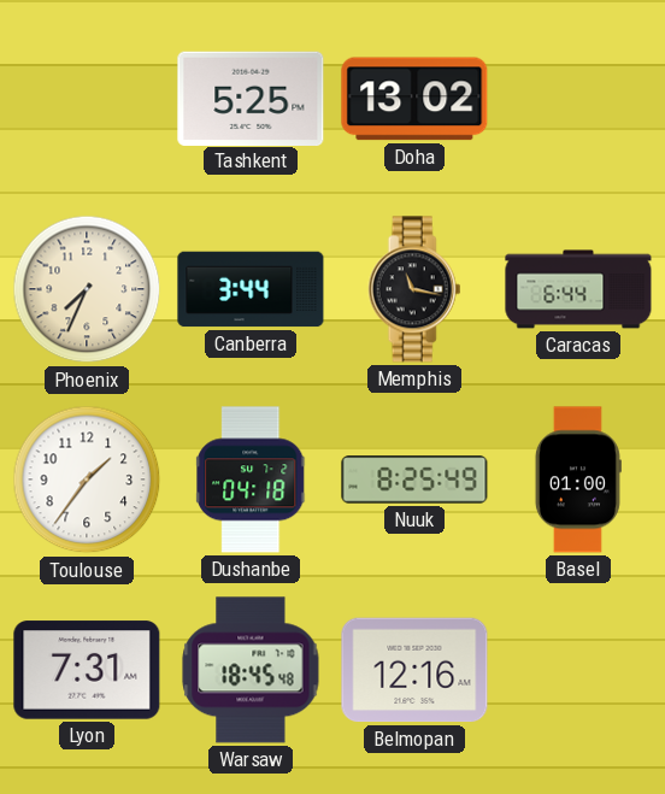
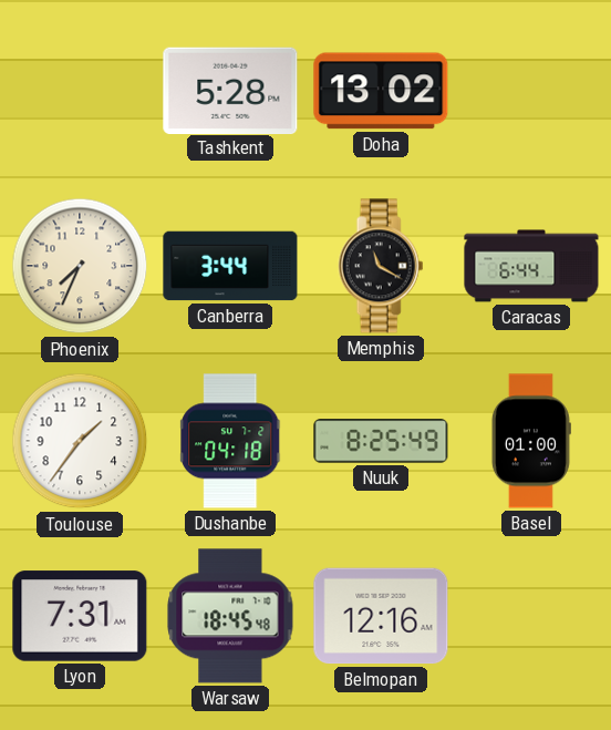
Tashkent: 5:25 -> 5:28
Memphis: 11:17 -> 11:20
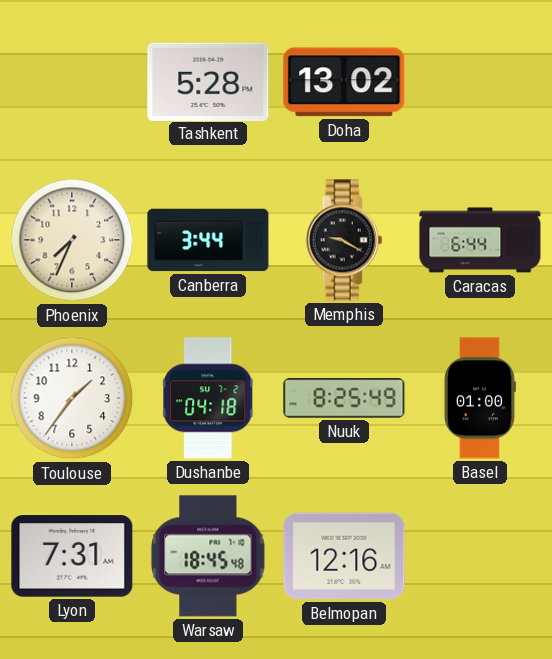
Memphis: 11:20 -> 9:20
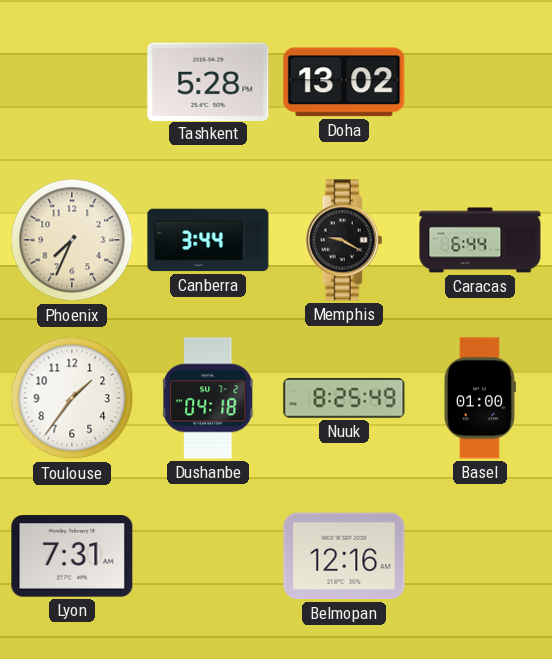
Warsaw: 18:45 -> none
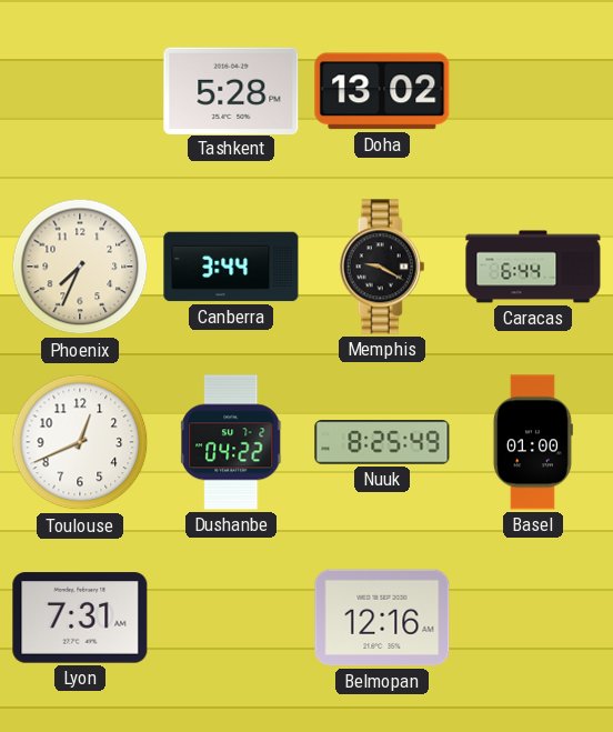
Toulouse: 1:36 -> 12:41
Dushanbe: 04:18 -> 04:22
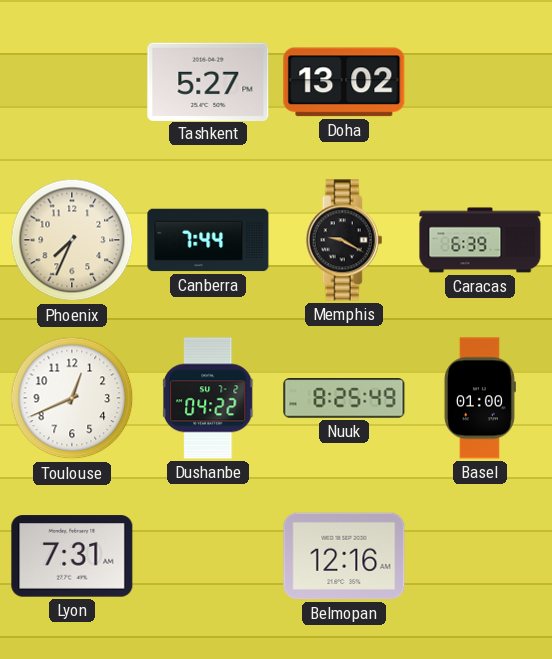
Tashkent: 5:28 -> 5:27
Canberra: 3:44 -> 7:44
Caracas: 6:44 -> 6:39
